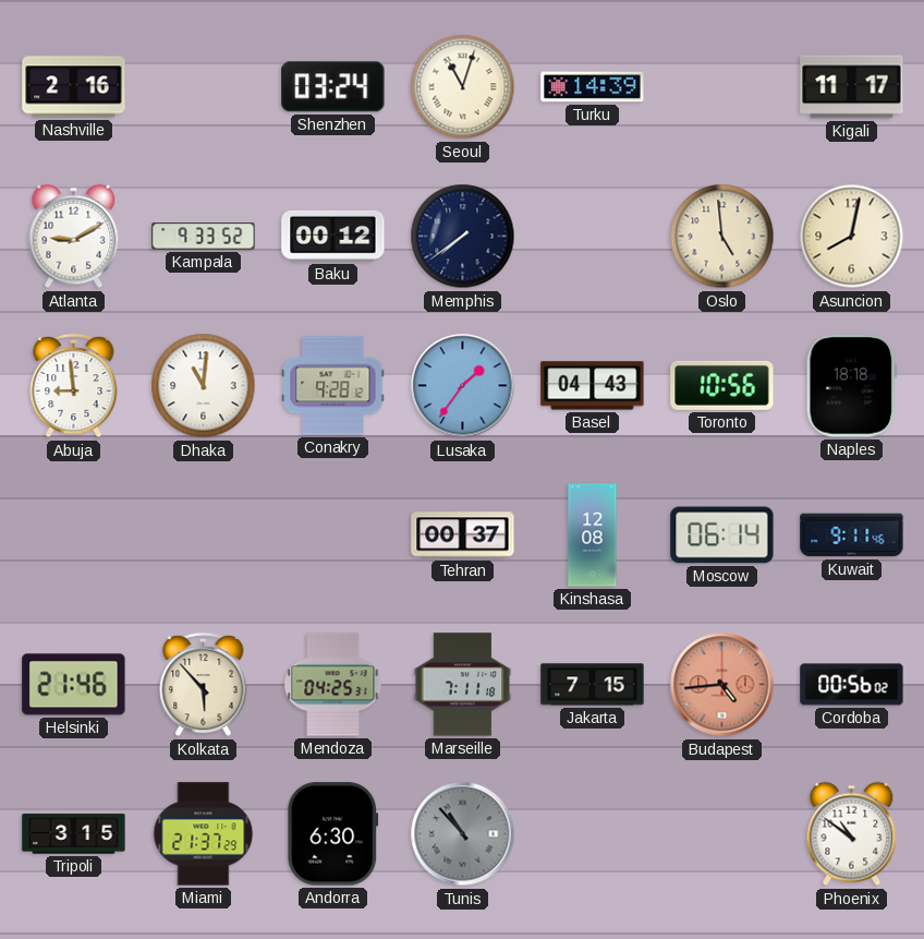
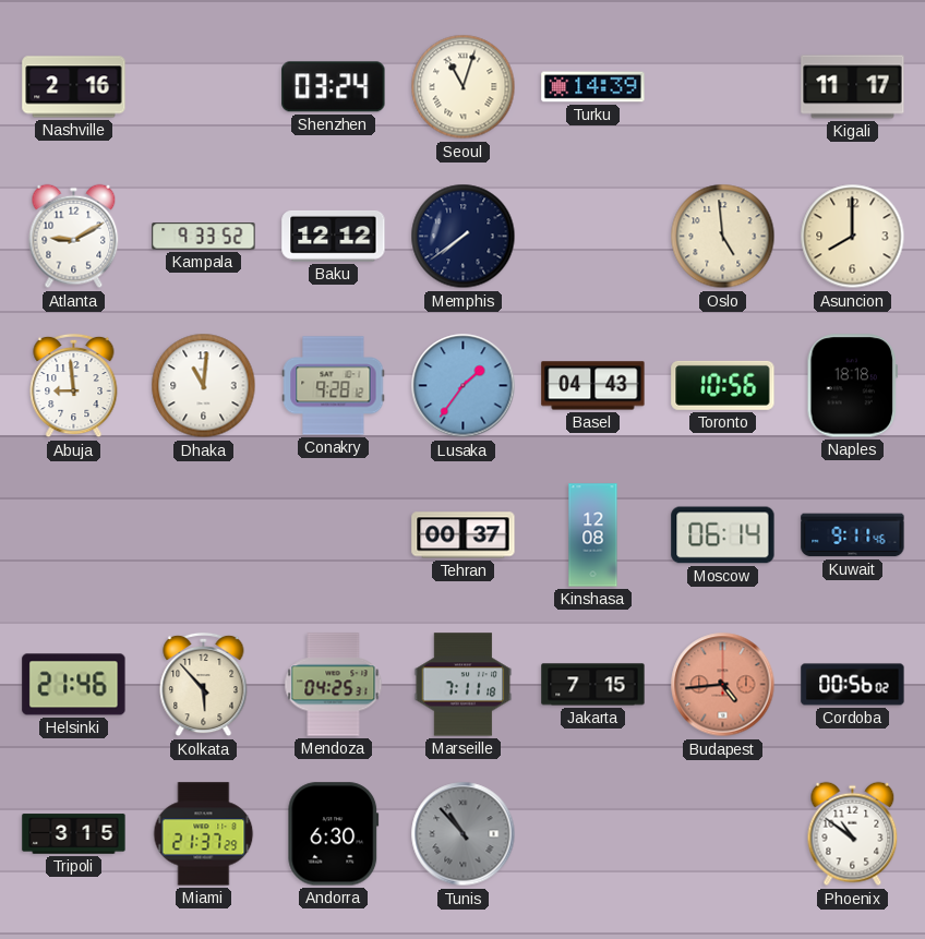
Baku: 00:12 -> 12:12
Asuncion: 8:02 -> 8:00
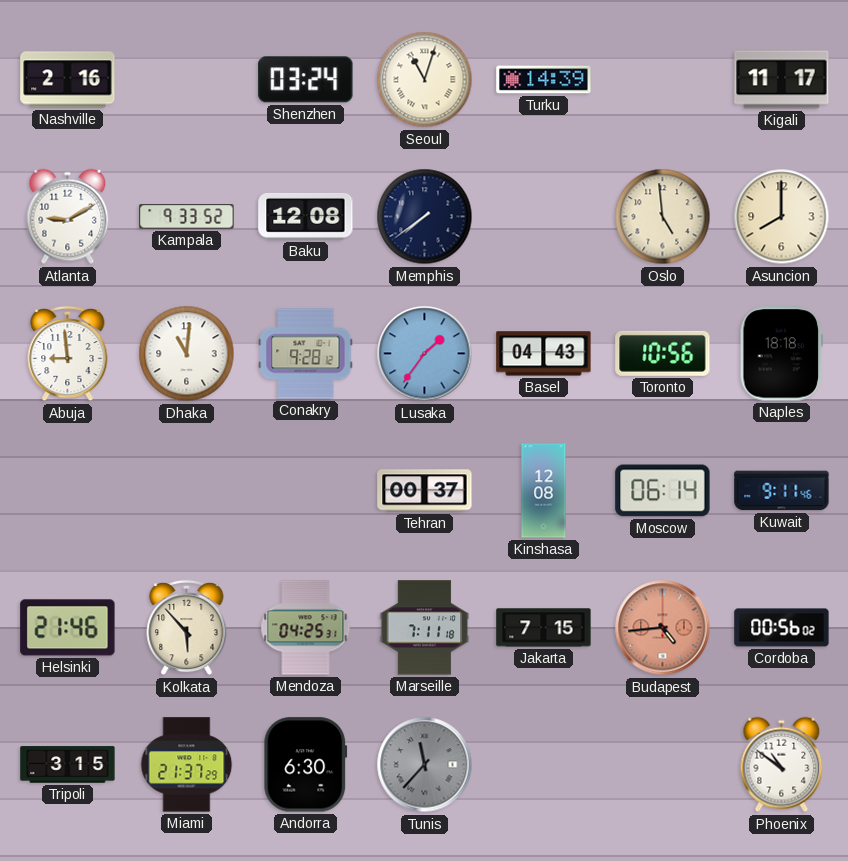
Baku: 12:12 -> 12:08
Tunis: 10:53 -> 11:37
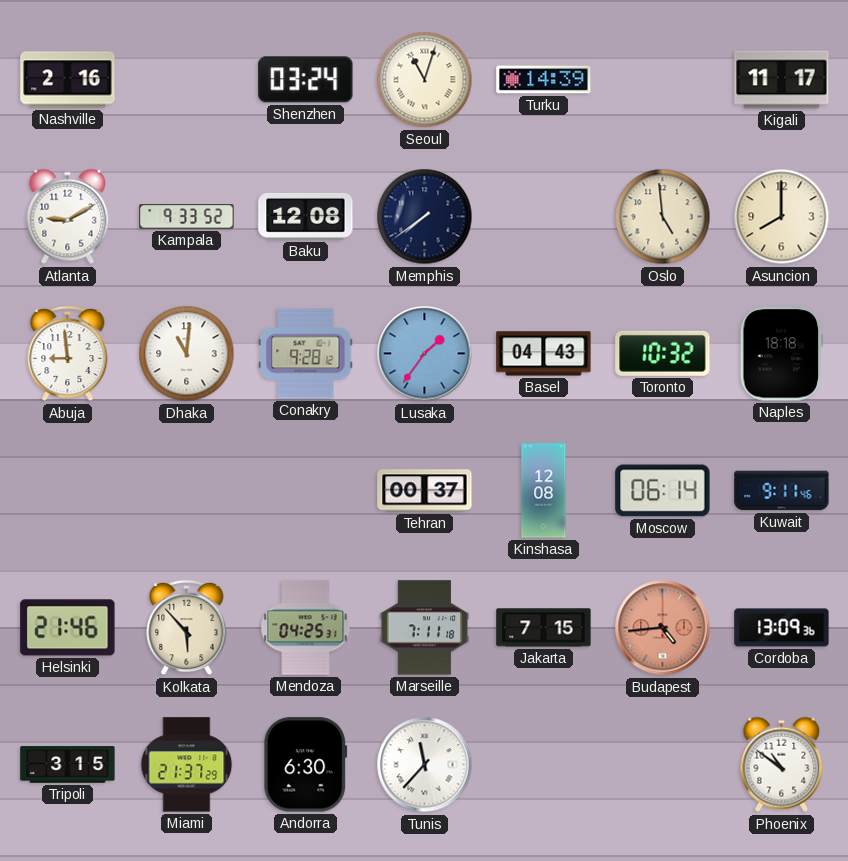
Toronto: 10:56 -> 10:32
Cordoba: 00:56 -> 13:09
Tunis dial: grey -> white
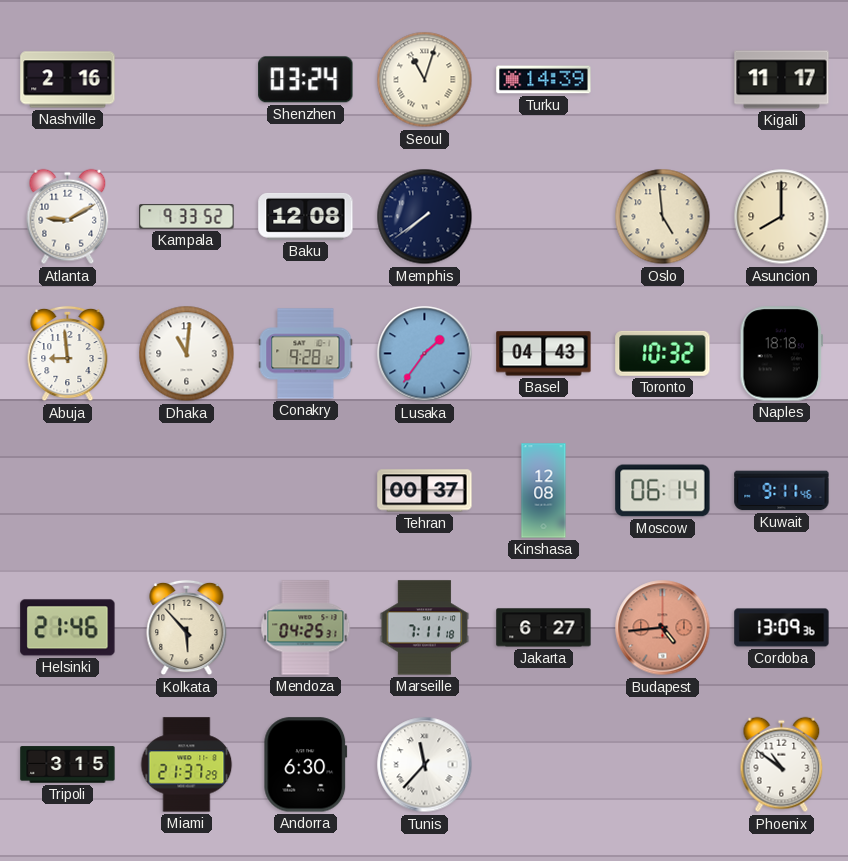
Jakarta: 7:15 -> 6:27
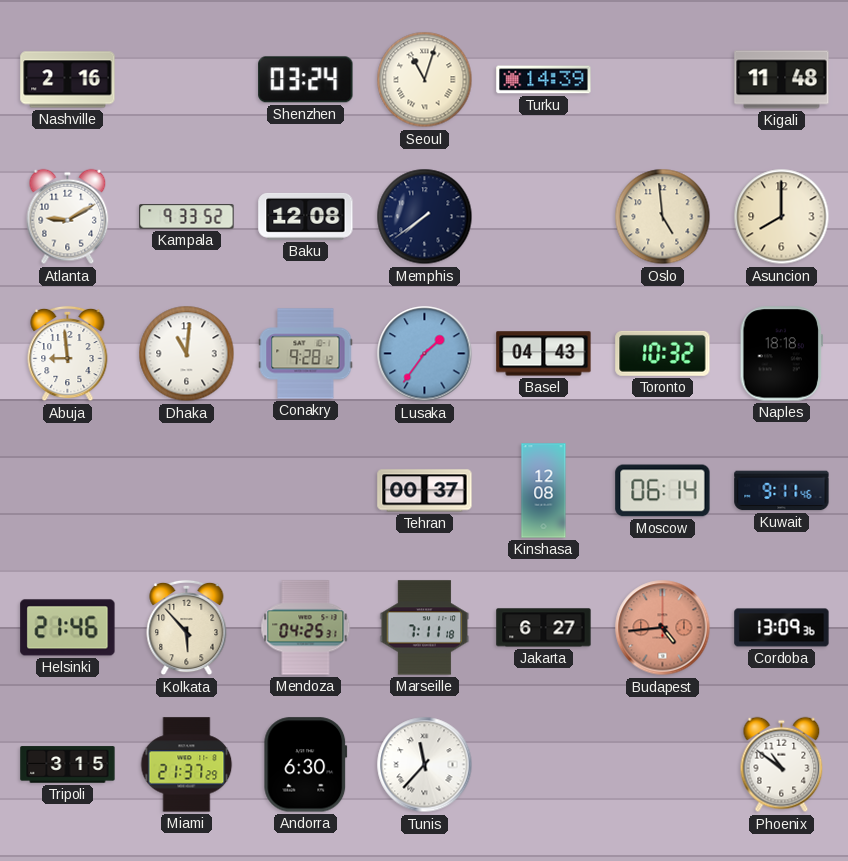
Kigali: 11:17 -> 11:48
